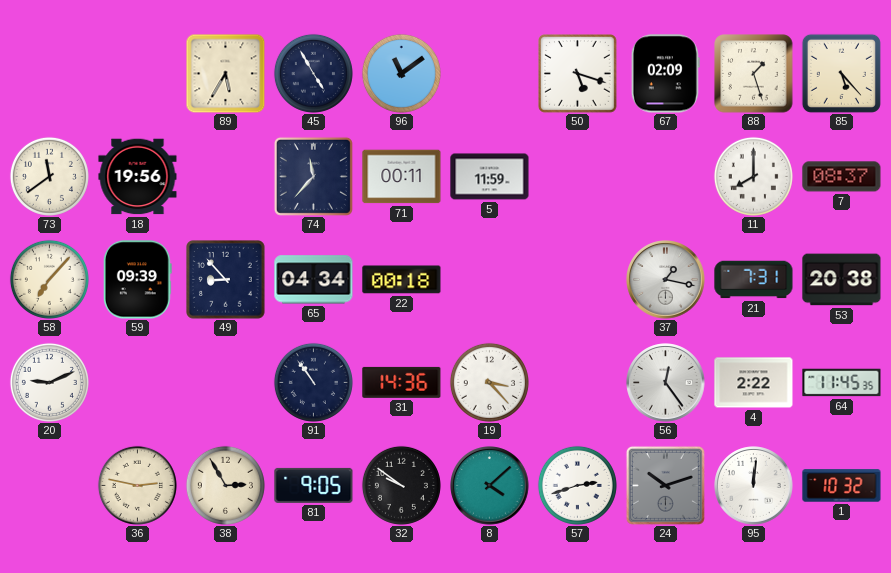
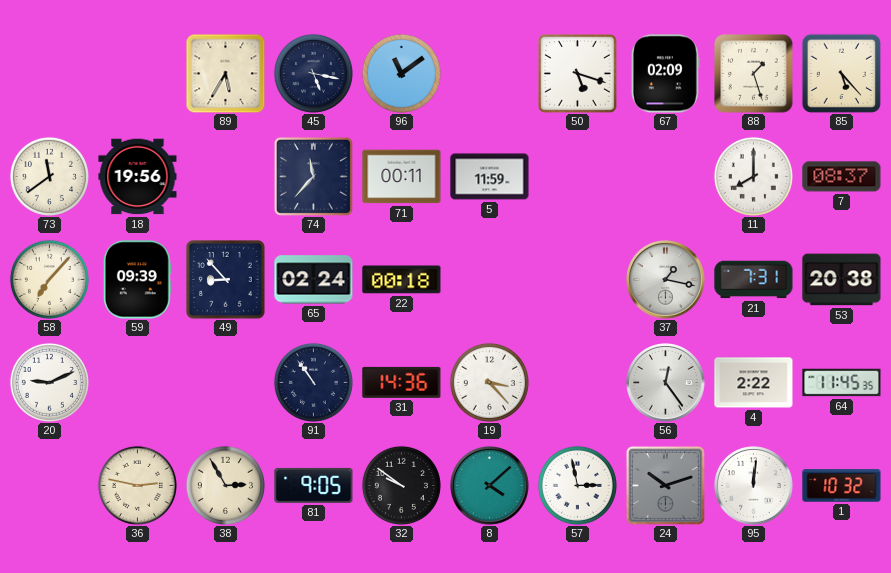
45: 4:55 -> 5:17
65: 04:34 -> 02:24
57: 2:42 -> 2:58
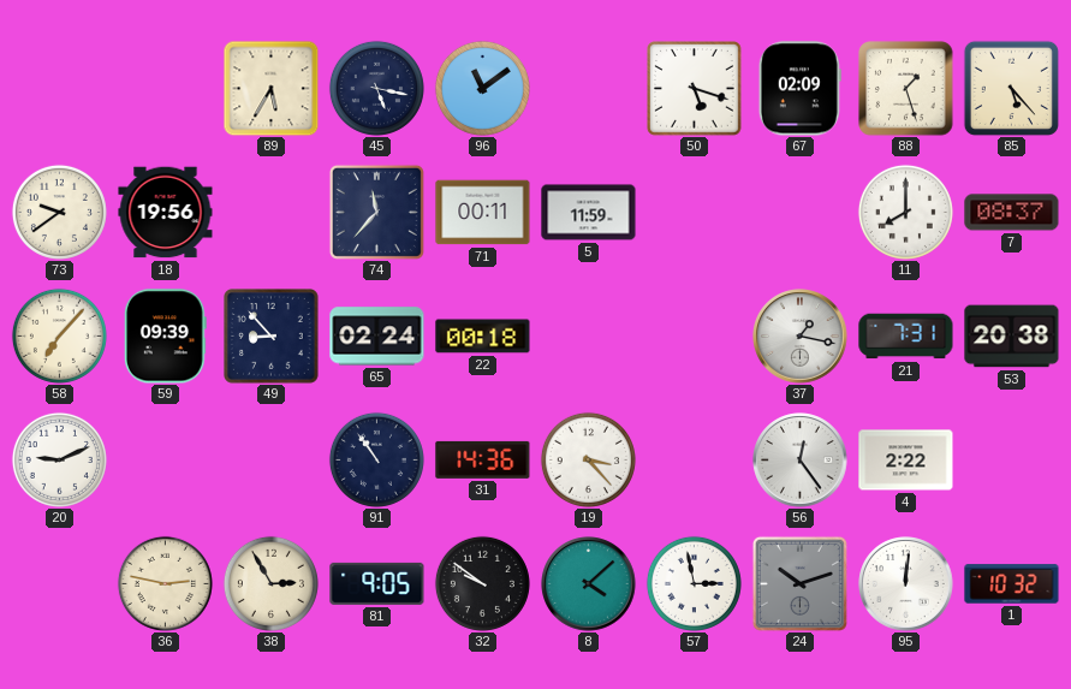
73: 11:39 -> 9:39
64: 11:45 -> none
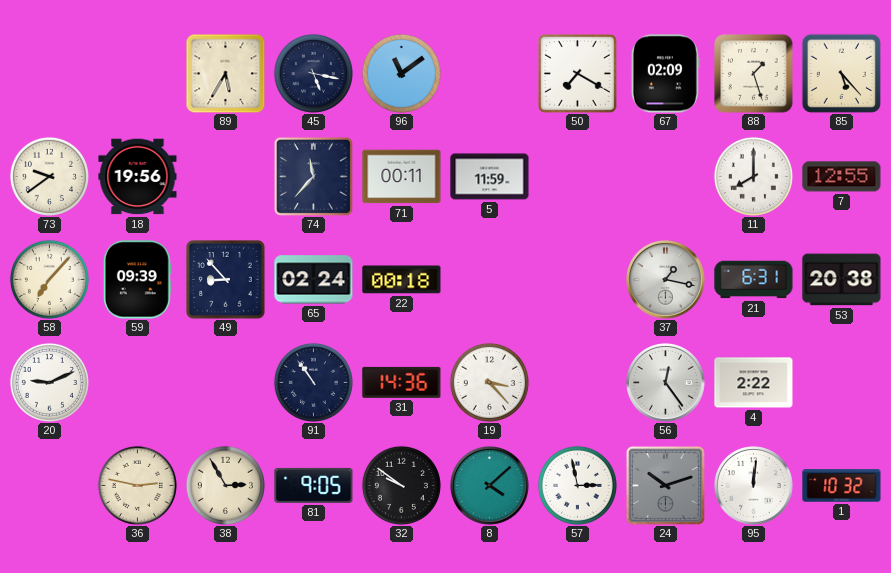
50: 5:18 -> 7:20
7: 08:37 -> 12:55
21: 7:31 -> 6:31
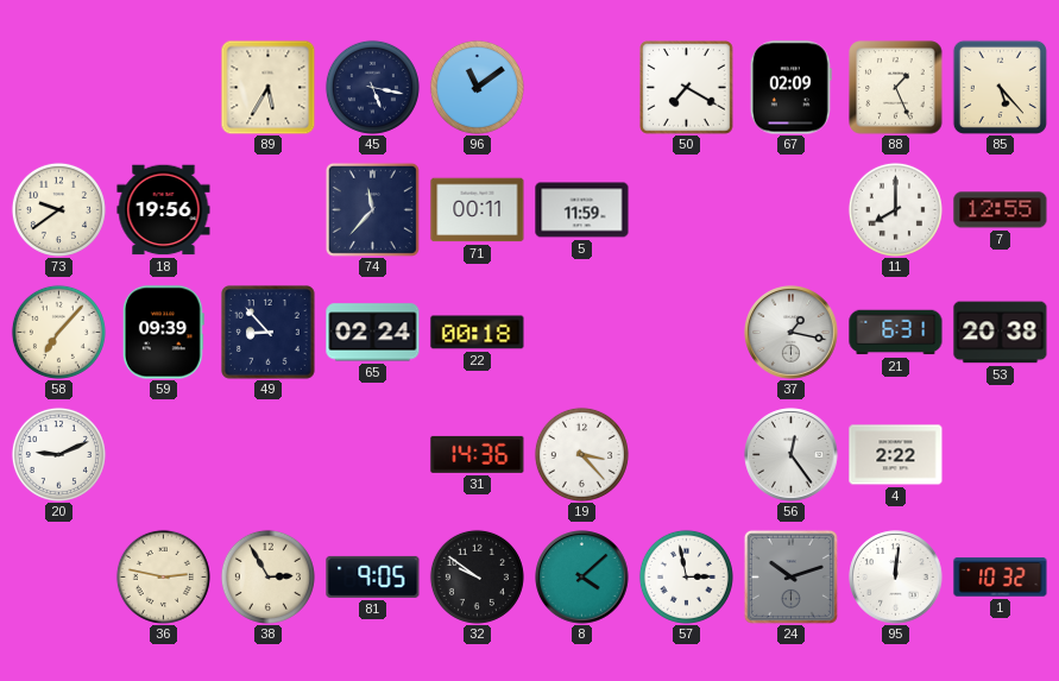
88: 1:27 -> 1:26
91: 10:54 -> none
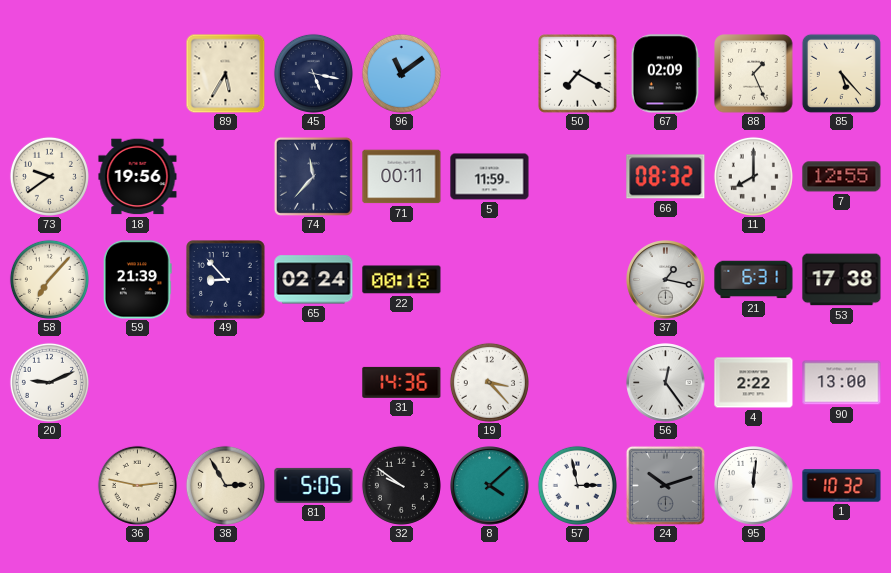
66: none -> 08:32
59: 09:39 -> 21:39
53: 20:38 -> 17:38
90: none -> 13:00
81: 9:05 -> 5:05
